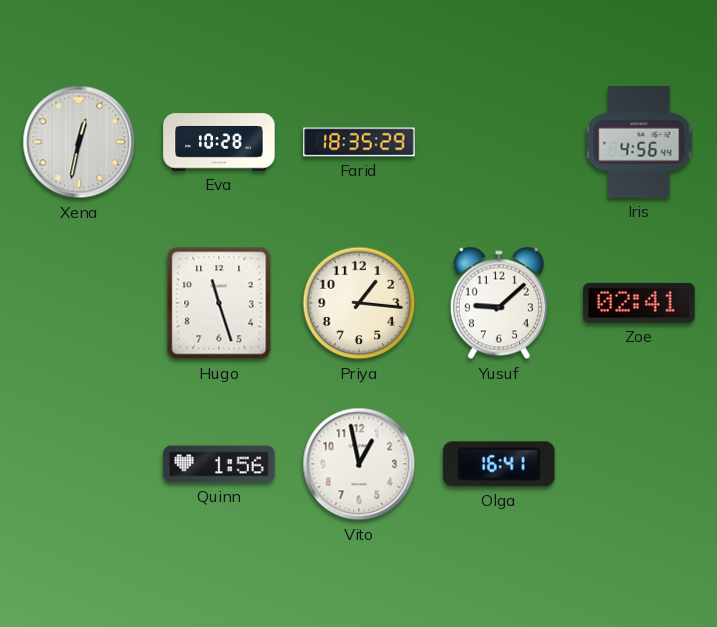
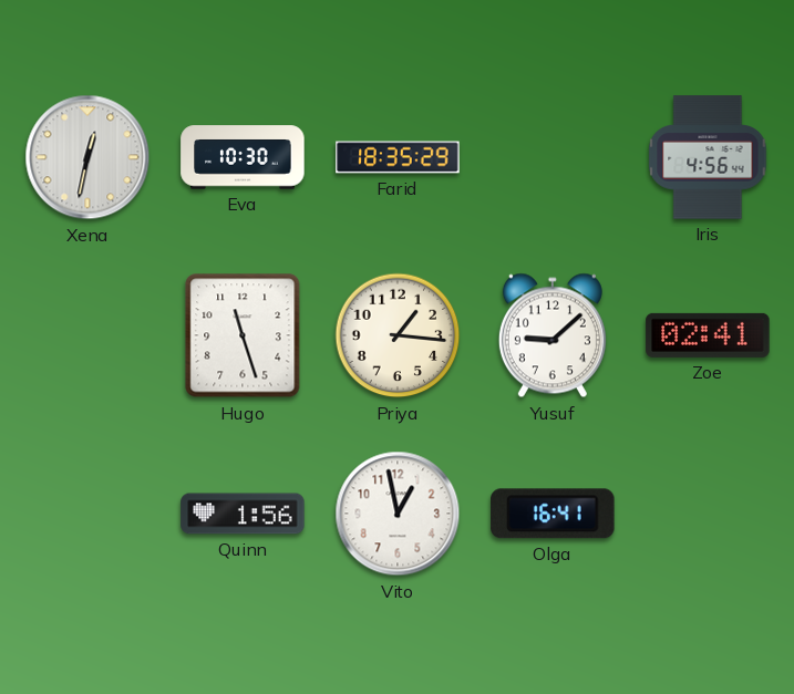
Eva: 10:28 -> 10:30
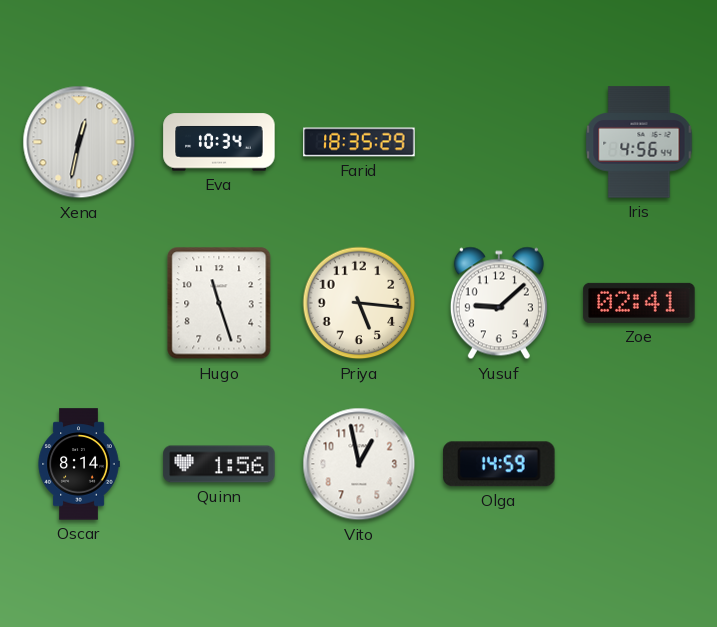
Eva: 10:30 -> 10:34
Priya: 1:16 -> 5:16
Oscar: none -> 8:14
Olga: 16:41 -> 14:59
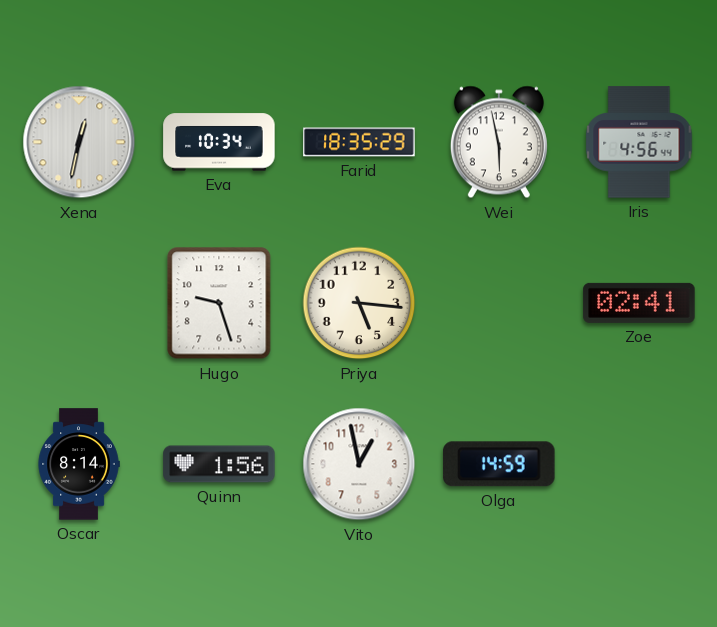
Wei: none -> 5:58
Hugo: 11:27 -> 9:27
Yusuf: 9:08 -> none
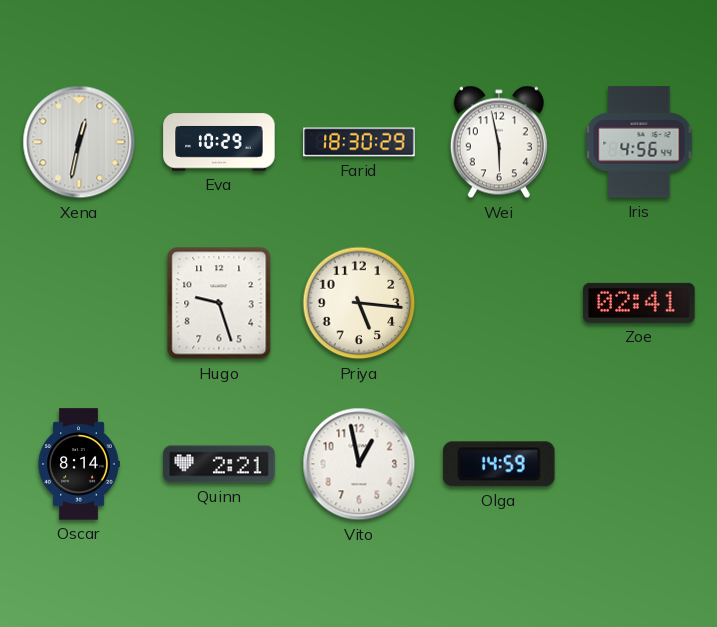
Eva: 10:34 -> 10:29
Farid: 18:35 -> 18:30
Quinn: 1:56 -> 2:21
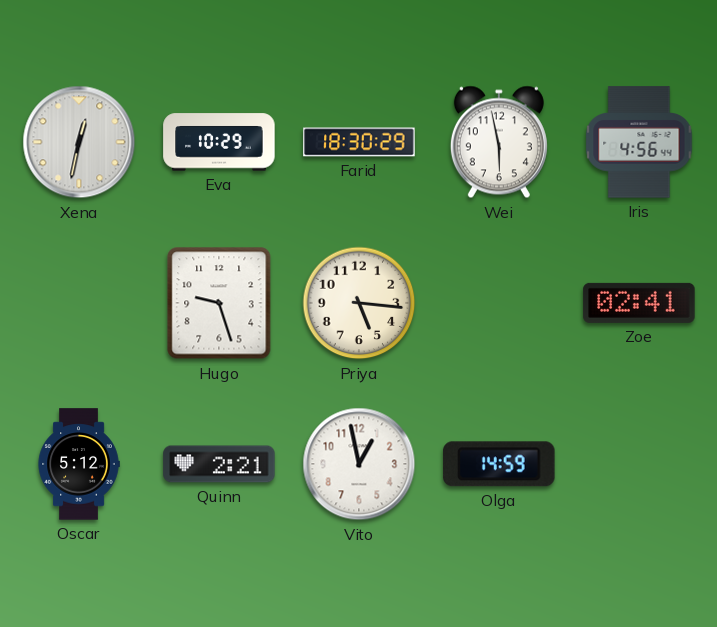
Oscar: 8:14 -> 5:12
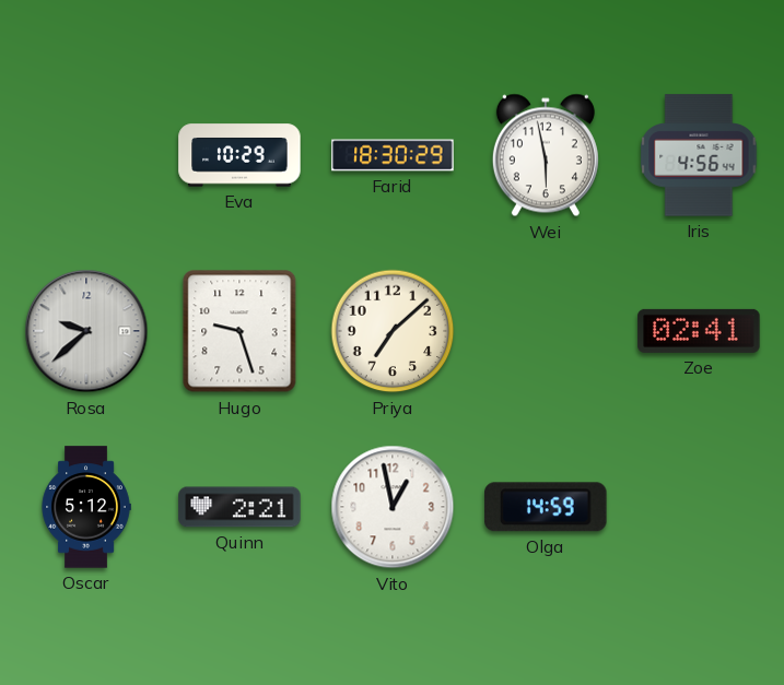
Xena: 12:32 -> none
Rosa: none -> 9:38
Priya: 5:16 -> 7:08
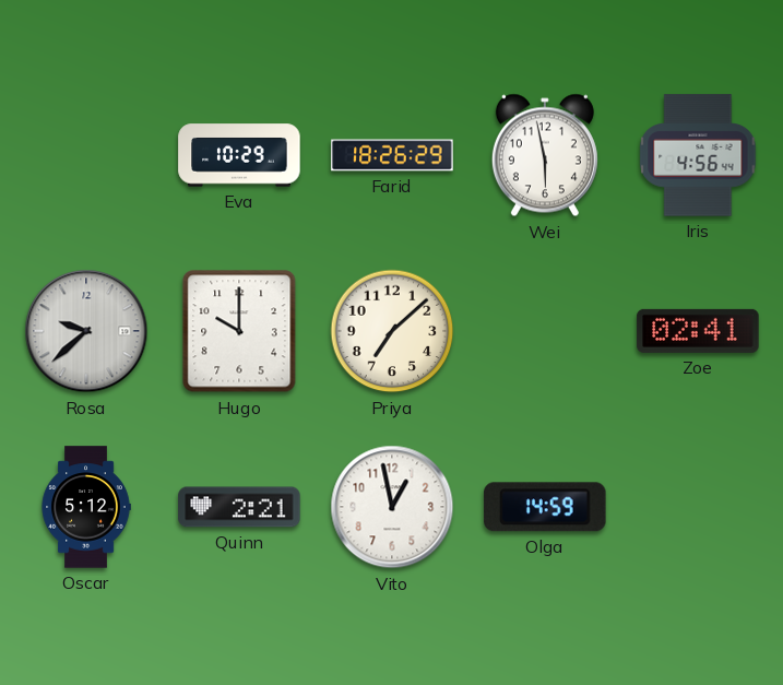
Farid: 18:30 -> 18:26
Hugo: 9:27 -> 10:00
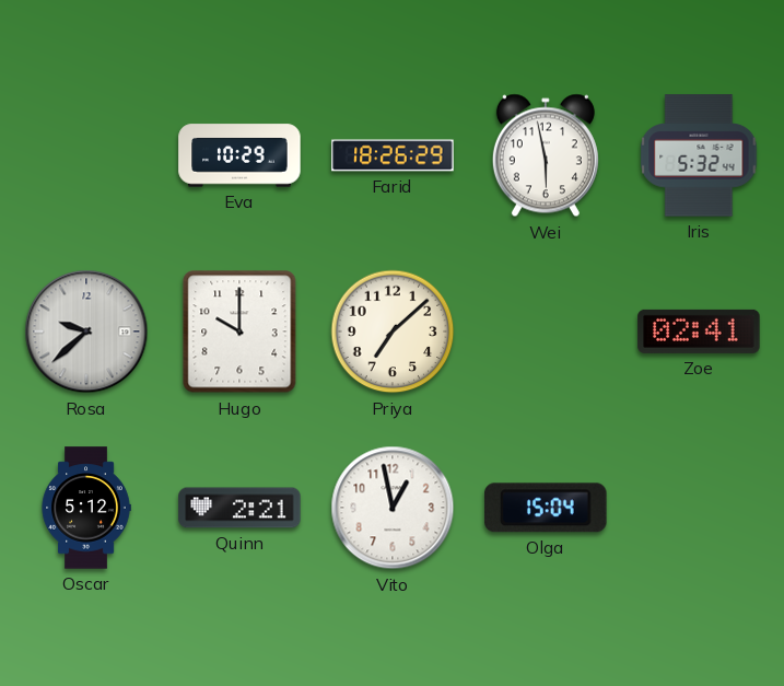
Iris: 4:56 -> 5:32
Olga: 14:59 -> 15:04
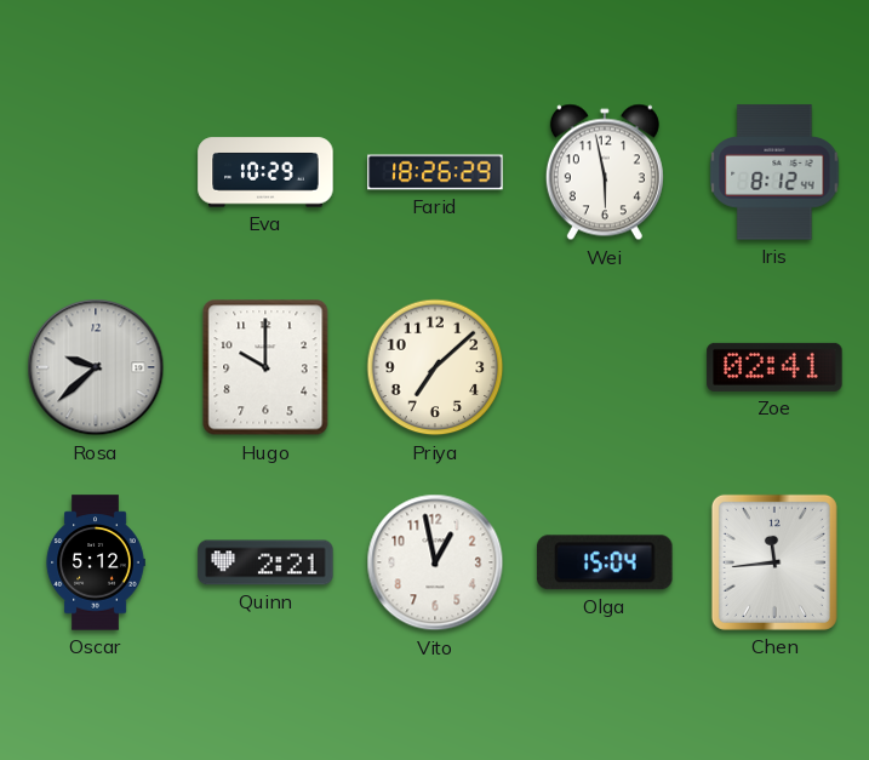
Iris: 5:32 -> 8:12
Chen: none -> 11:44
